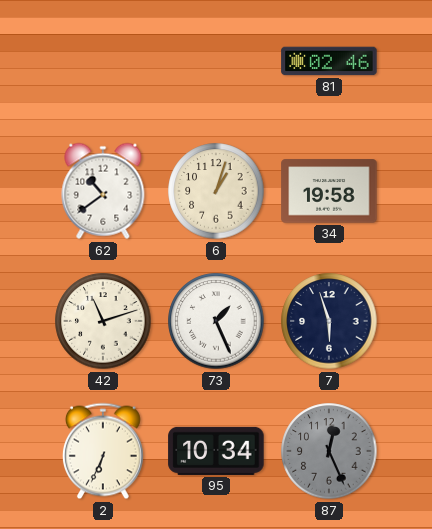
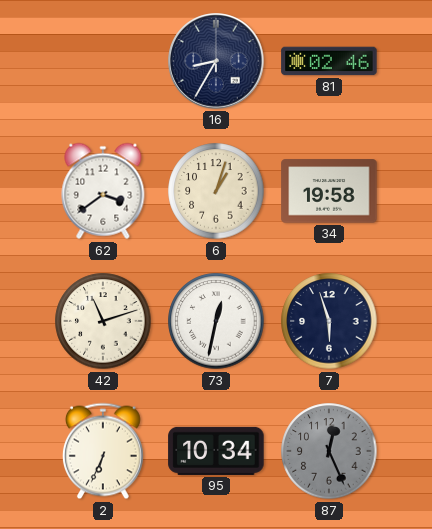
16: none -> 8:35
62: 10:39 -> 3:39
73: 1:26 -> 12:32
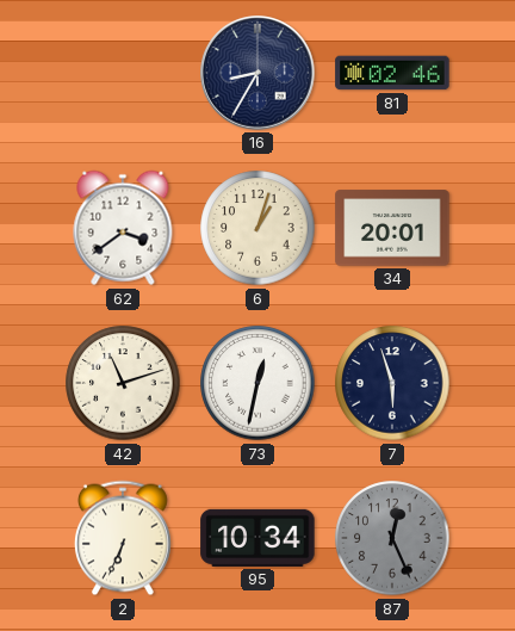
34: 19:58 -> 20:01
